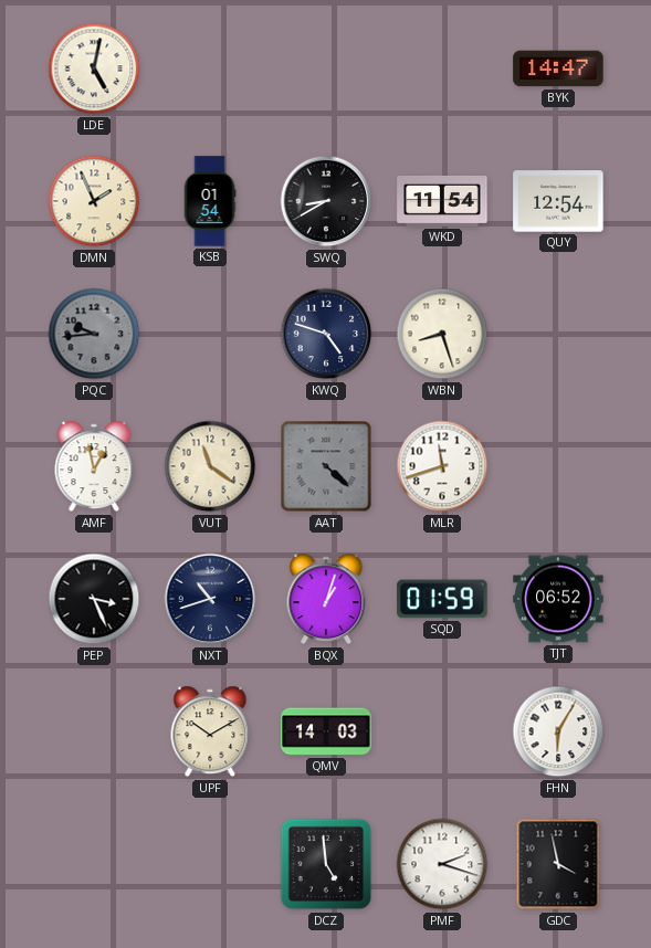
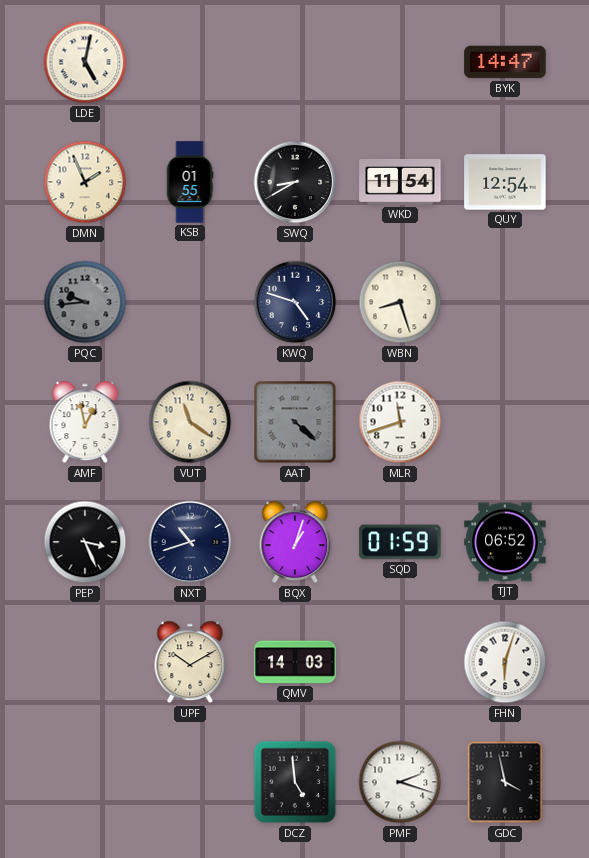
KSB: 01:54 -> 01:55
FHN: 6:05 -> 6:03
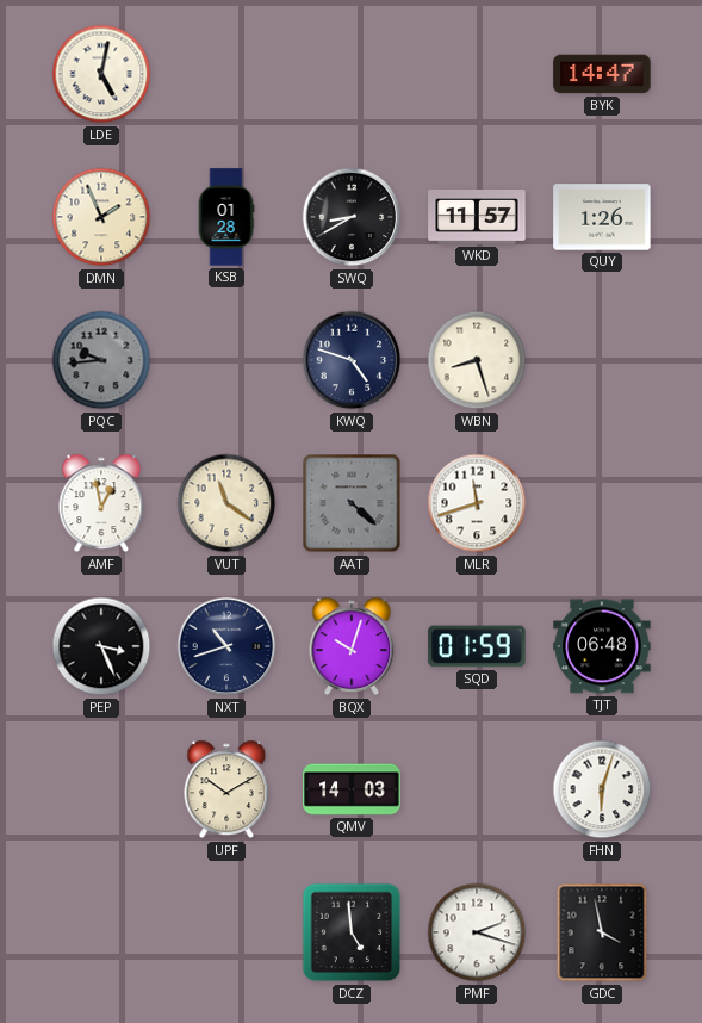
KSB: 01:55 -> 01:28
WKD: 11:54 -> 11:57
QUY: 12:54 -> 1:26
BQX: 1:03 -> 10:03
TJT: 06:52 -> 06:48
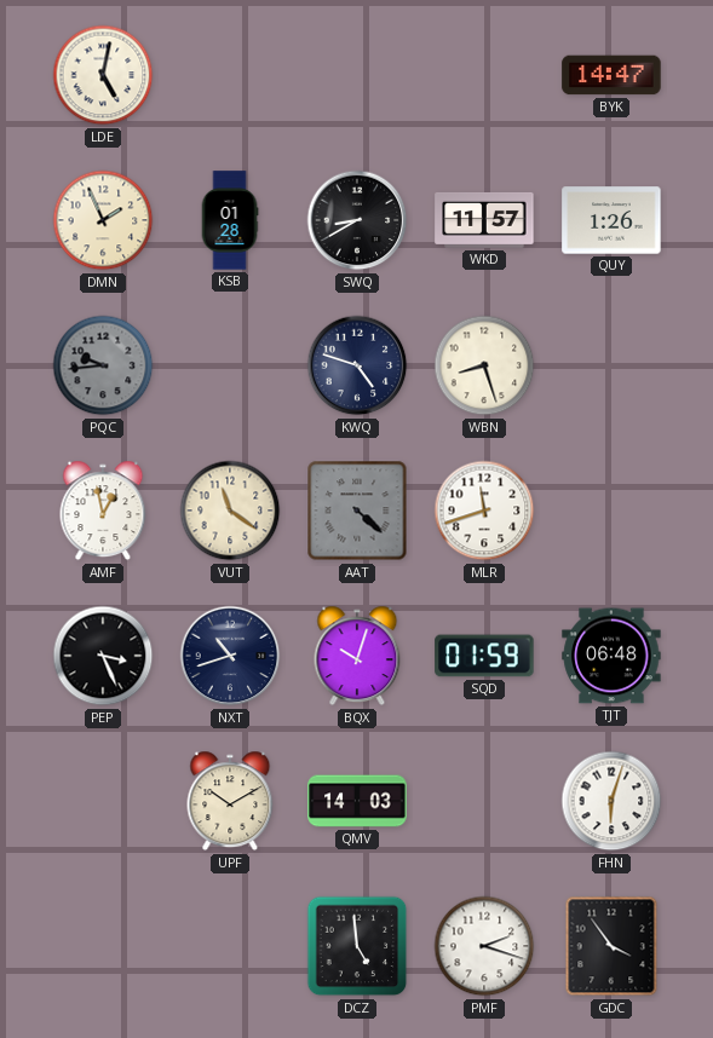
GDC: 3:58 -> 3:54
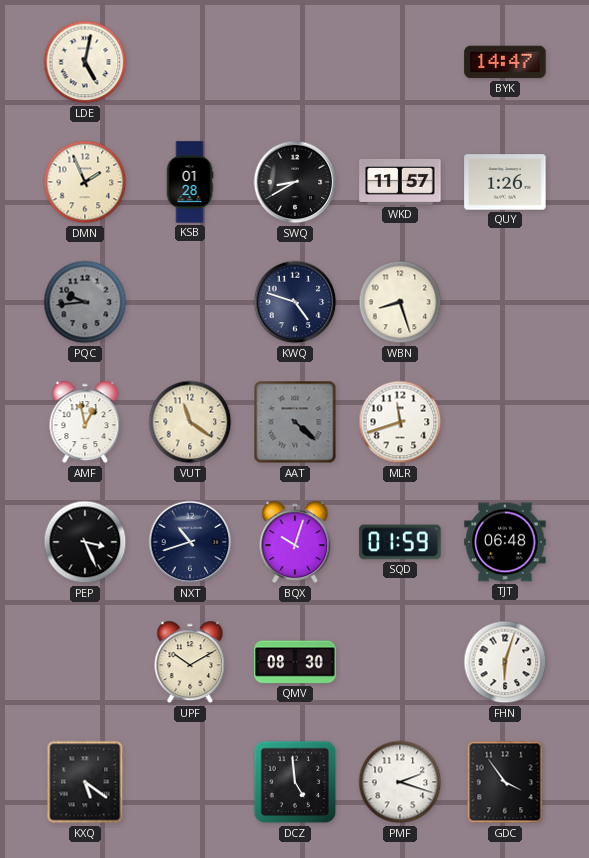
QMV: 14:03 -> 08:30
KXQ: none -> 5:21
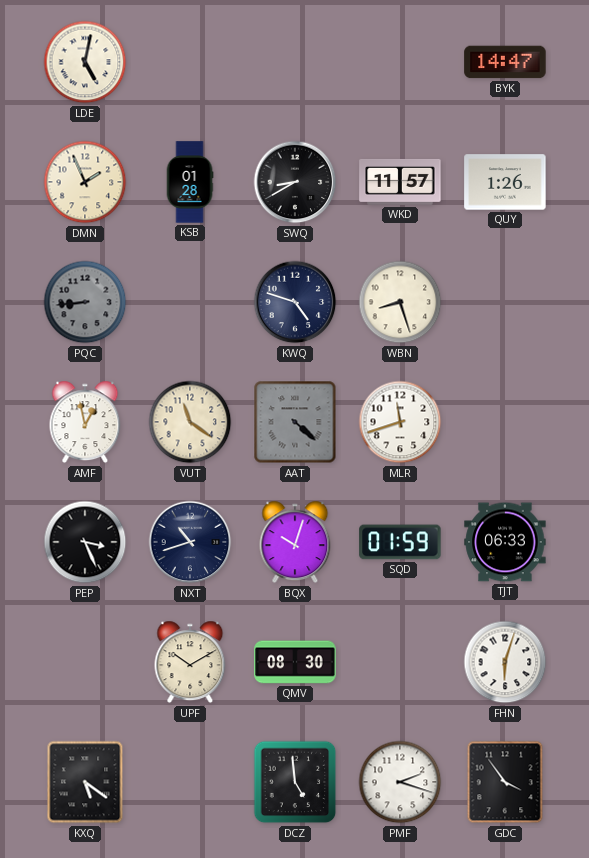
PQC: 9:44 -> 8:44
TJT: 06:48 -> 06:33
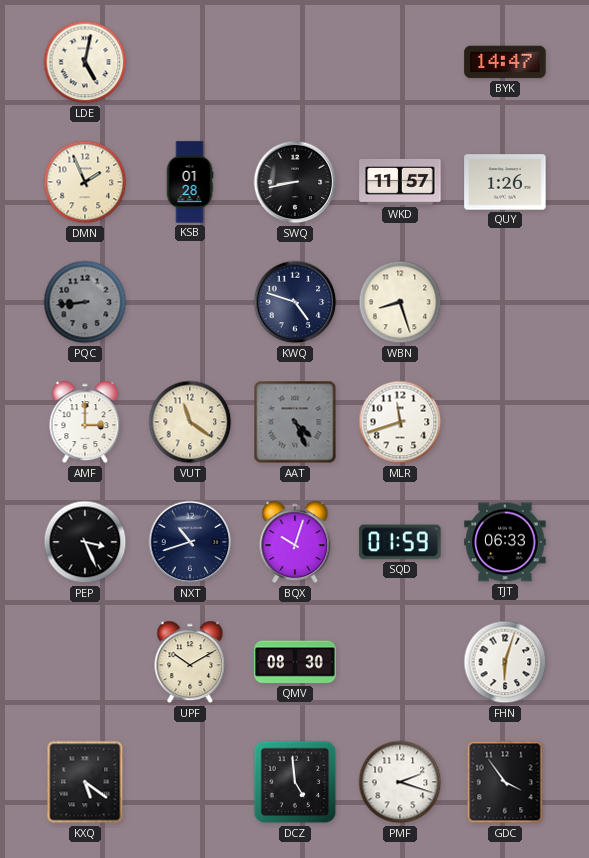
SWQ: 8:40 -> 8:43
AMF: 12:58 -> 3:00
AAT: 4:22 -> 4:26
